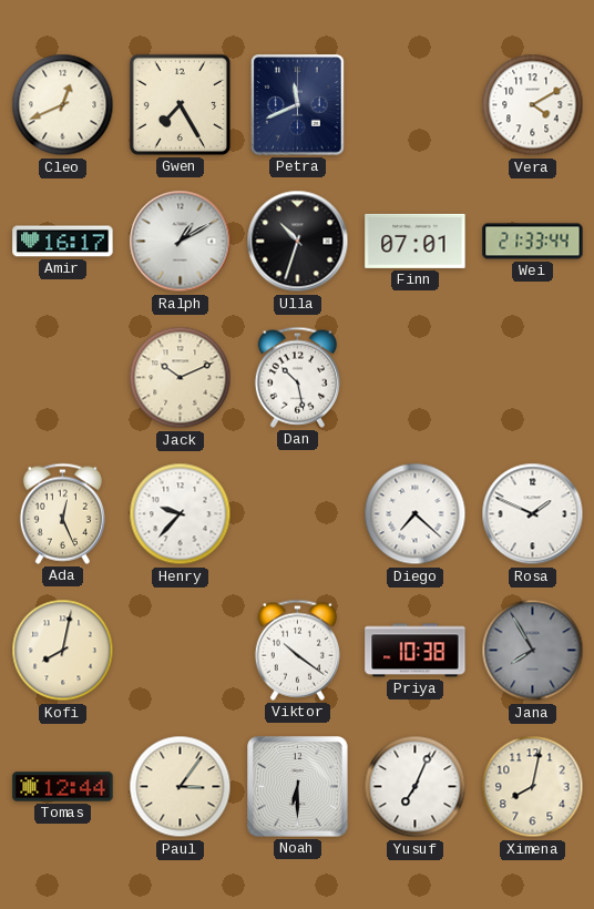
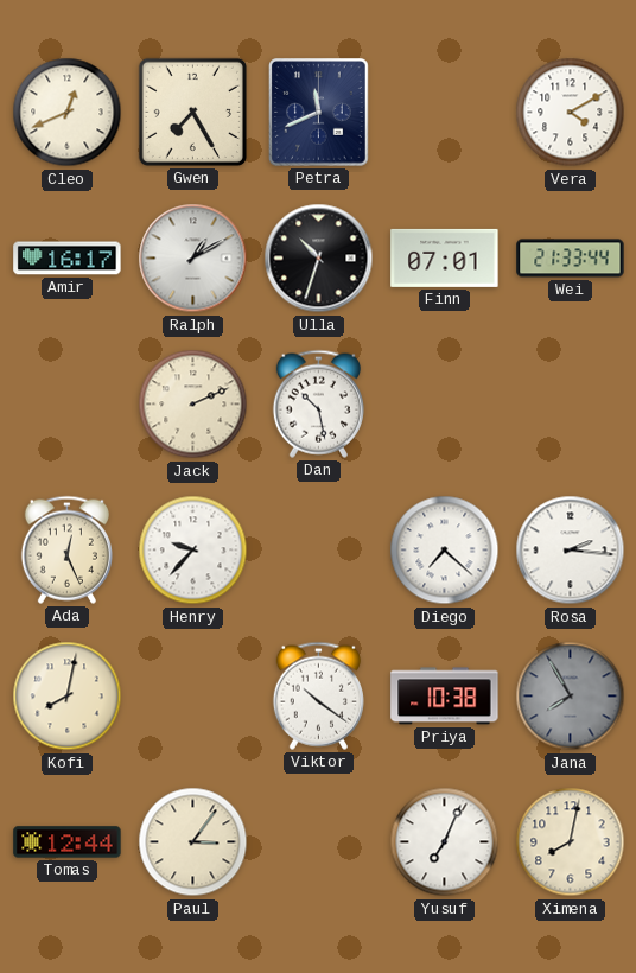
Jack: 10:11 -> 2:11
Rosa: 1:49 -> 2:16
Noah: 6:30 -> none
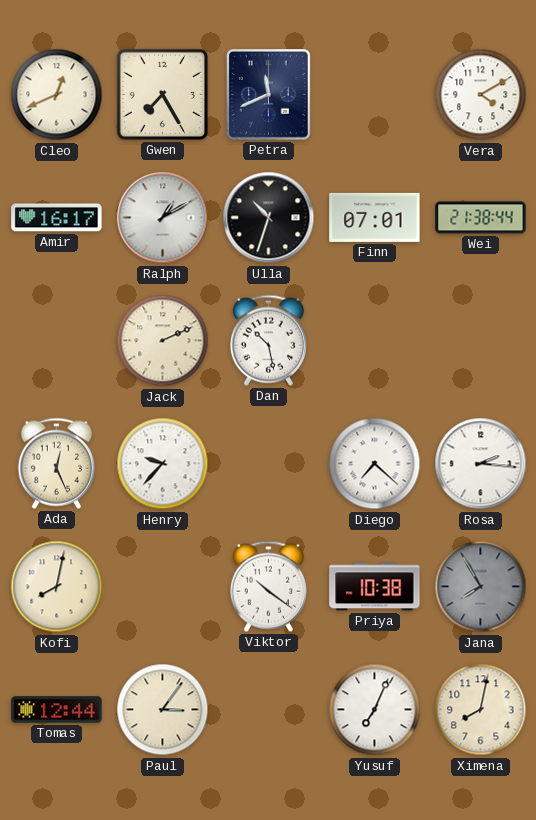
Wei: 21:33 -> 21:38
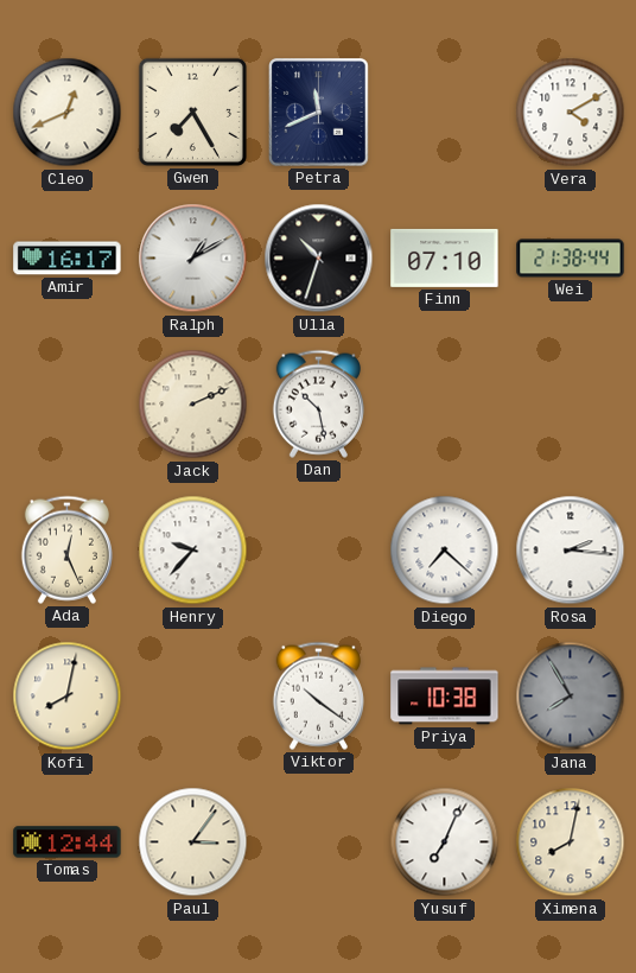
Finn: 07:01 -> 07:10
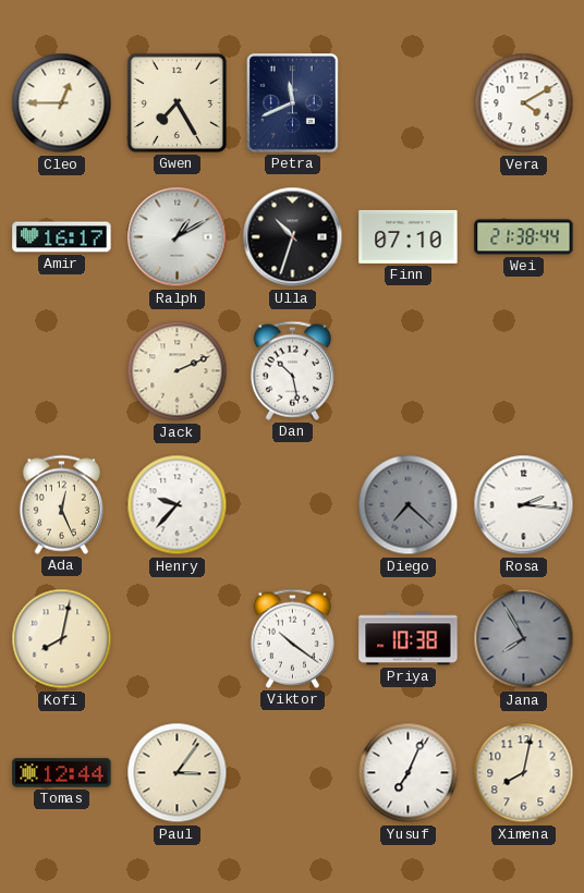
Cleo: 12:41 -> 12:45
Diego dial: white -> grey
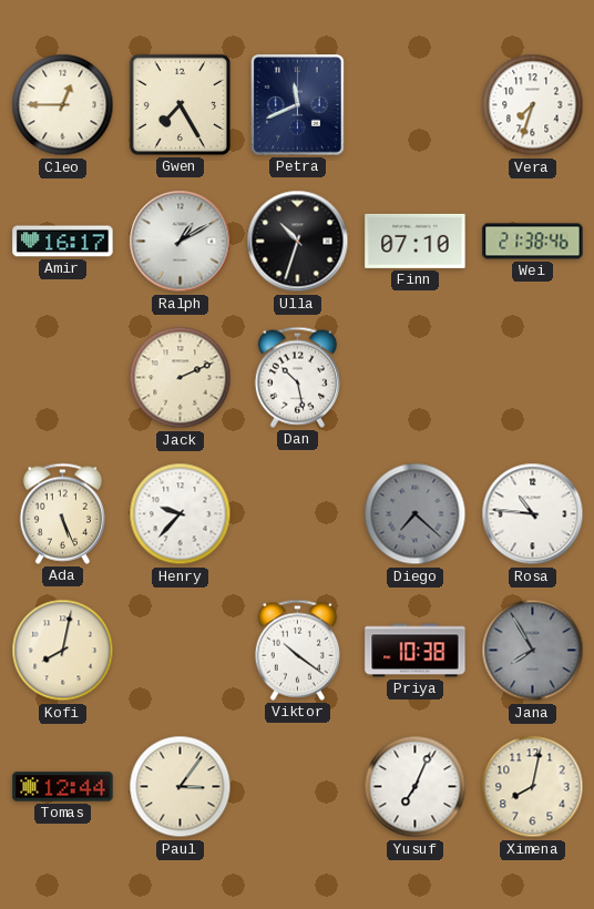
Vera: 4:10 -> 7:33
Wei: 21:38:44 -> 21:38:46
Ada: 12:26 -> 5:26
Rosa: 2:16 -> 10:46
